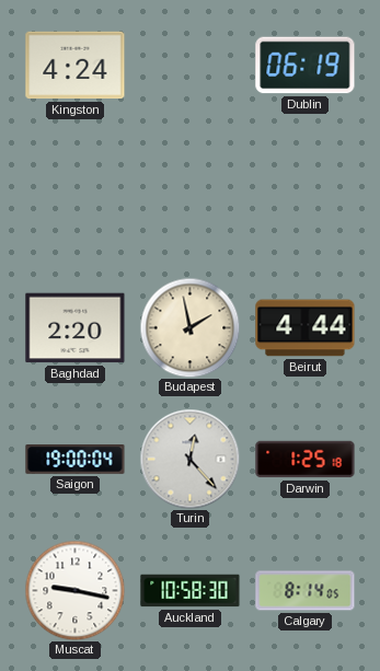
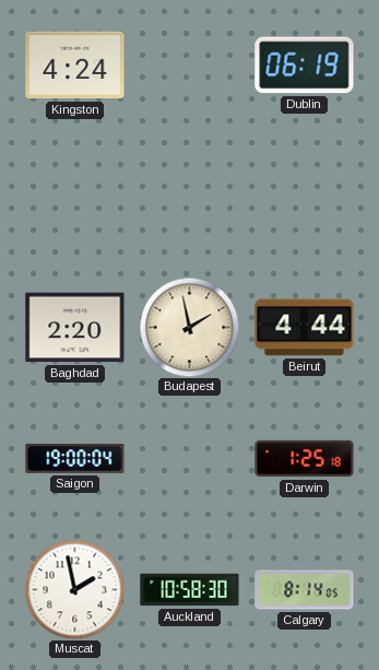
Turin: 12:23 -> none
Muscat: 9:17 -> 1:58
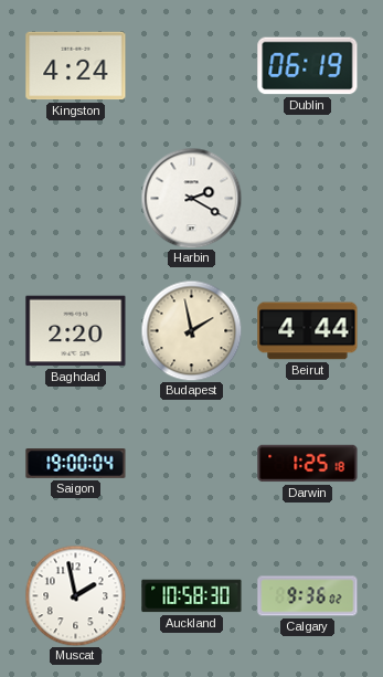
Harbin: none -> 2:20
Calgary: 8:14 -> 9:36
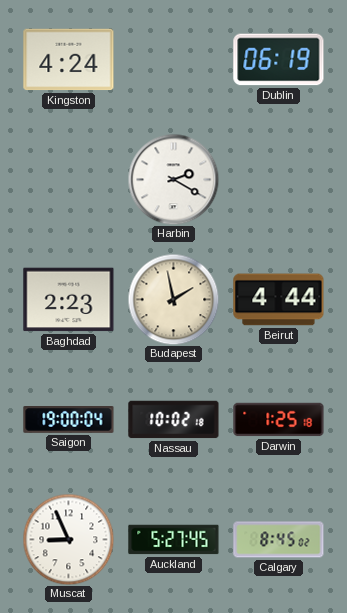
Baghdad: 2:20 -> 2:23
Nassau: none -> 10:02
Muscat: 1:58 -> 8:56
Auckland: 10:58 -> 5:27
Calgary: 9:36 -> 8:45
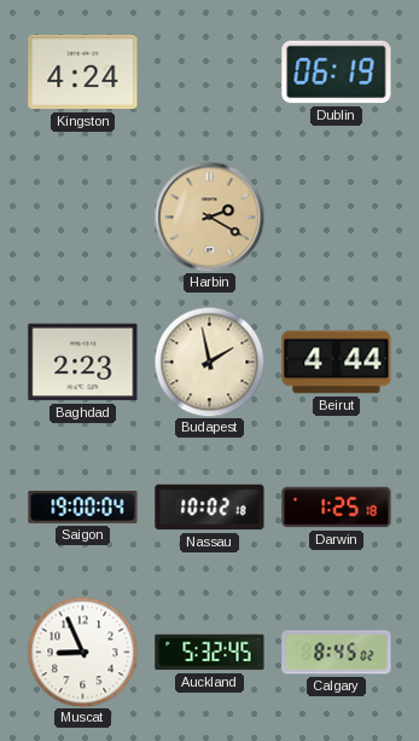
Harbin dial: white -> champagne
Auckland: 5:27 -> 5:32
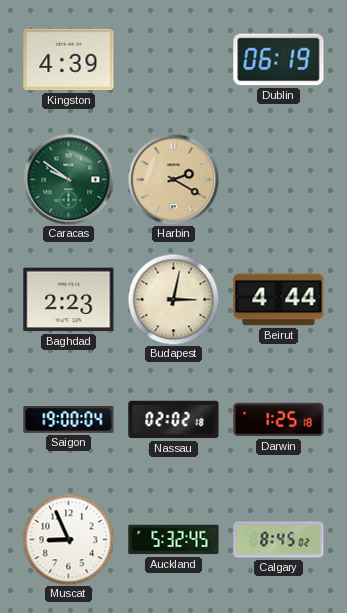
Kingston: 4:24 -> 4:39
Caracas: none -> 9:51
Budapest: 1:58 -> 3:02
Nassau: 10:02 -> 02:02
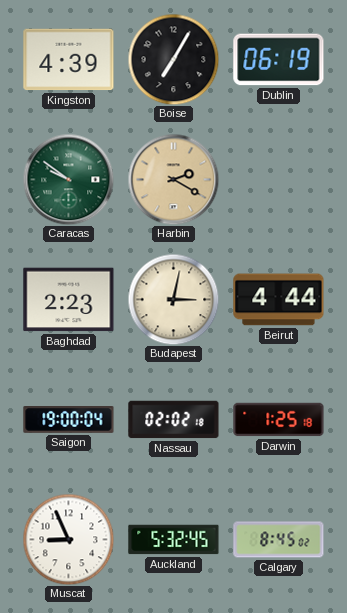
Boise: none -> 7:05
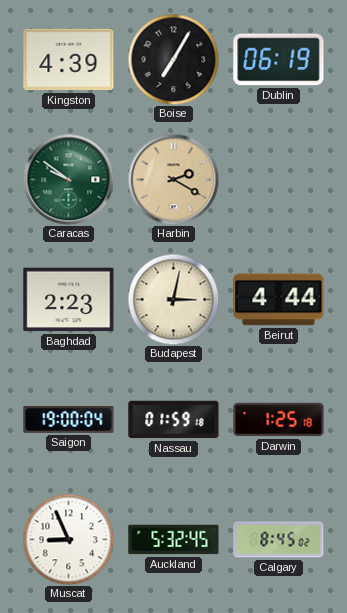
Nassau: 02:02 -> 01:59
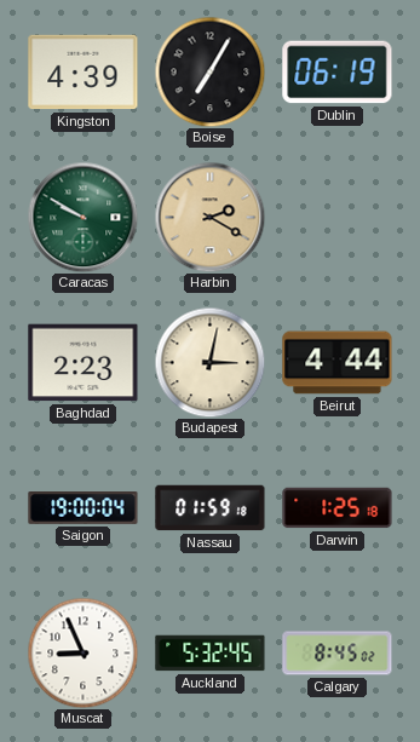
Caracas: 9:51 -> 9:50
